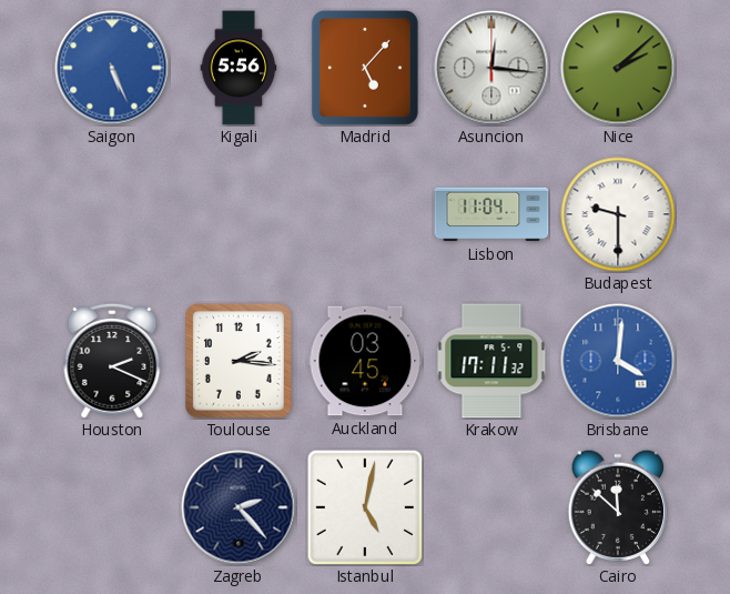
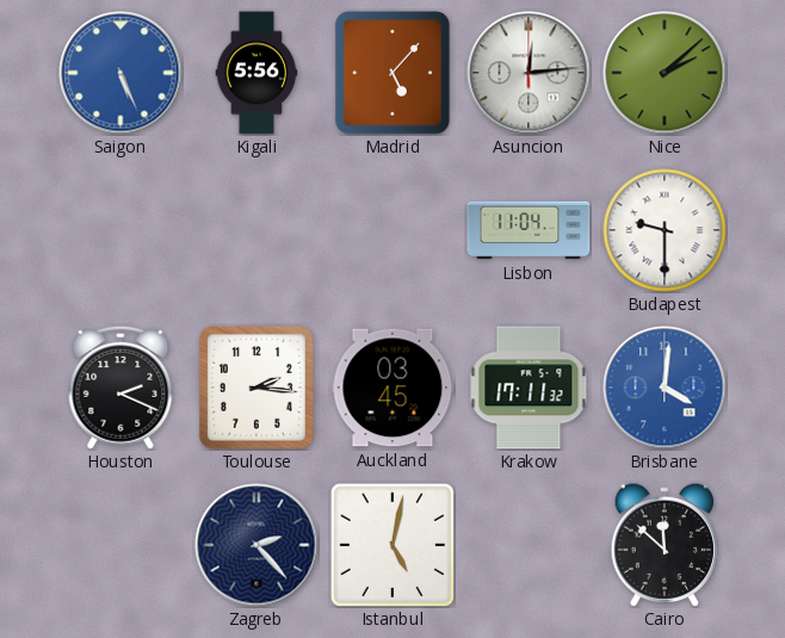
Asuncion: 12:16 -> 12:14
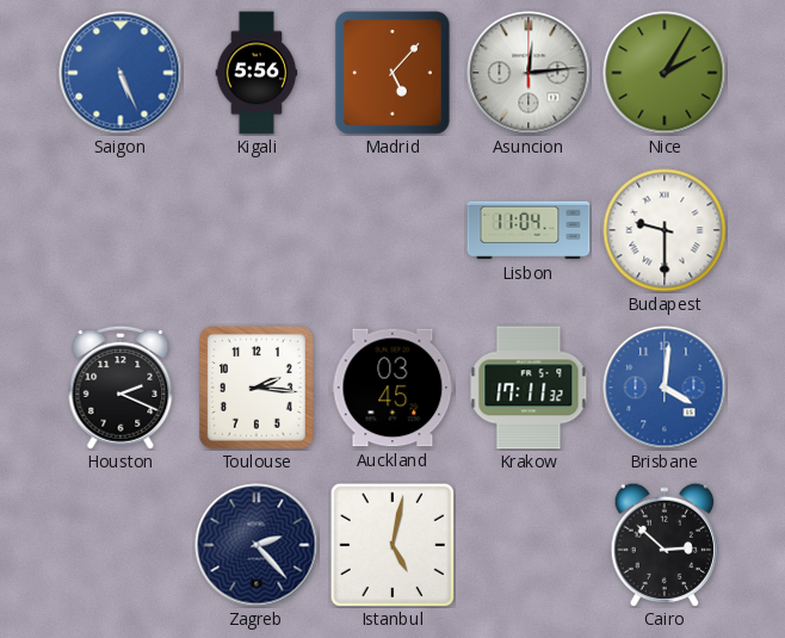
Nice: 2:08 -> 2:05
Cairo: 11:52 -> 2:52
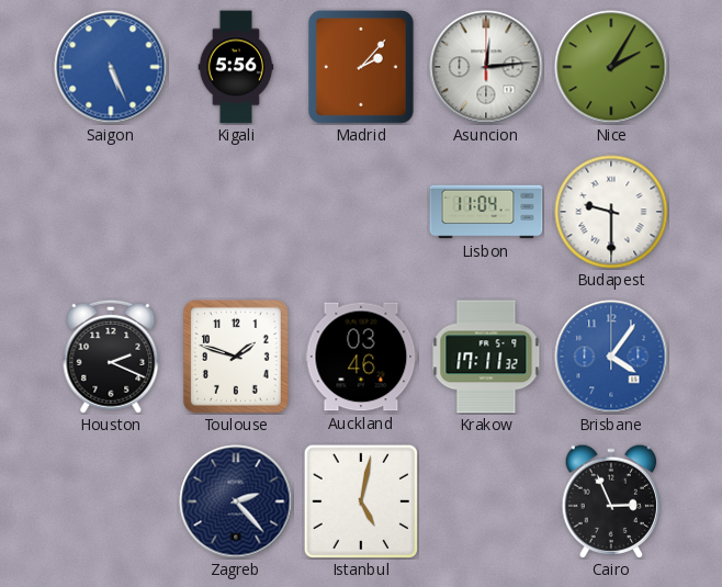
Madrid: 5:07 -> 2:07
Toulouse: 2:16 -> 1:48
Auckland: 03:45 -> 03:46
Brisbane: 4:01 -> 4:06
Cairo: 2:52 -> 2:56
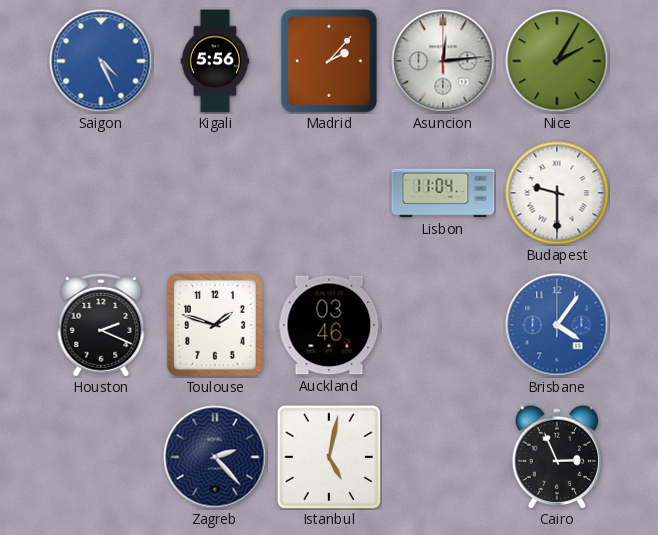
Saigon: 5:26 -> 4:26
Krakow: 17:11 -> none
